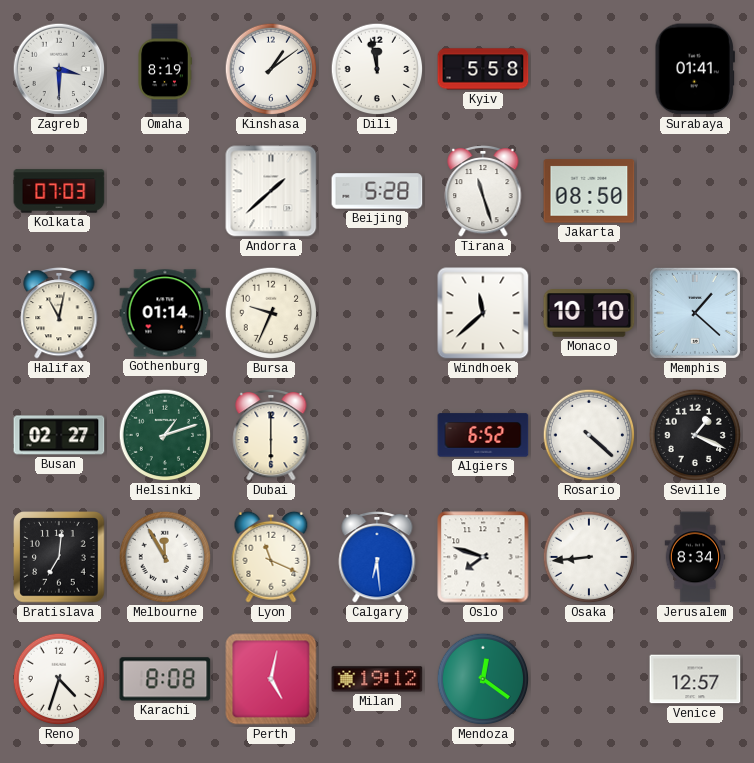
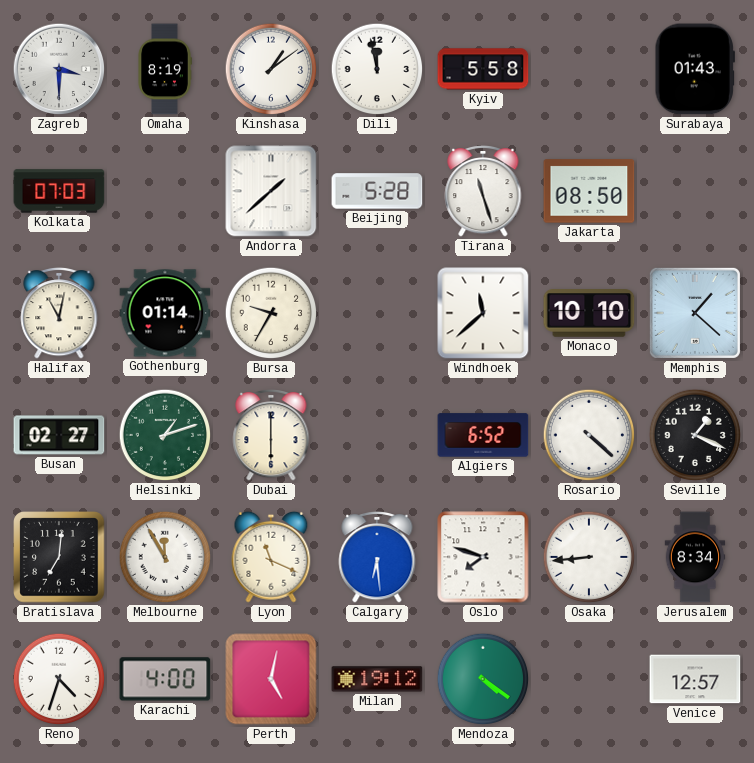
Surabaya: 01:41 -> 01:43
Bursa: 9:34 -> 9:35
Karachi: 8:08 -> 4:00
Mendoza: 12:21 -> 4:21
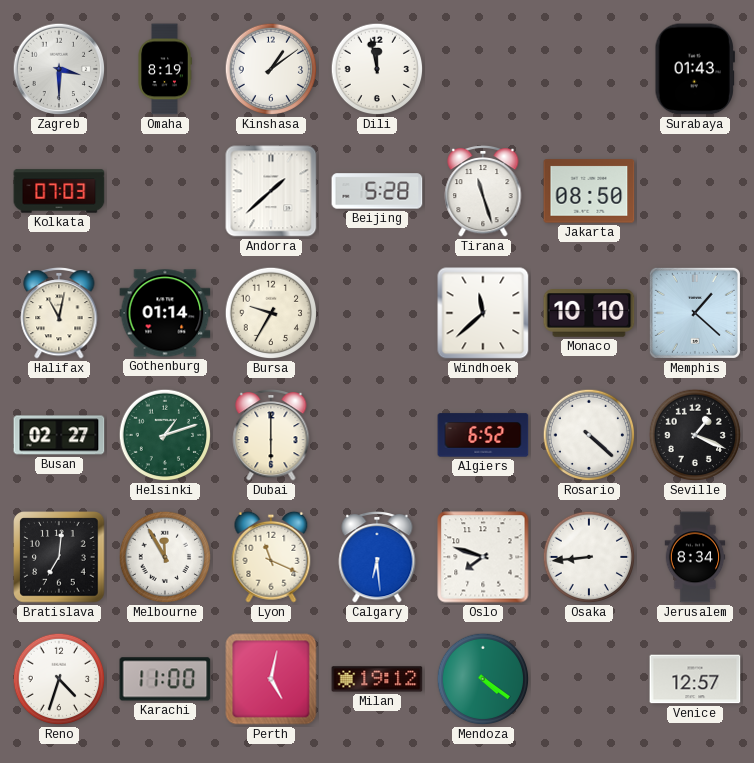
Kyiv: 5:58 -> none
Karachi: 4:00 -> 11:00
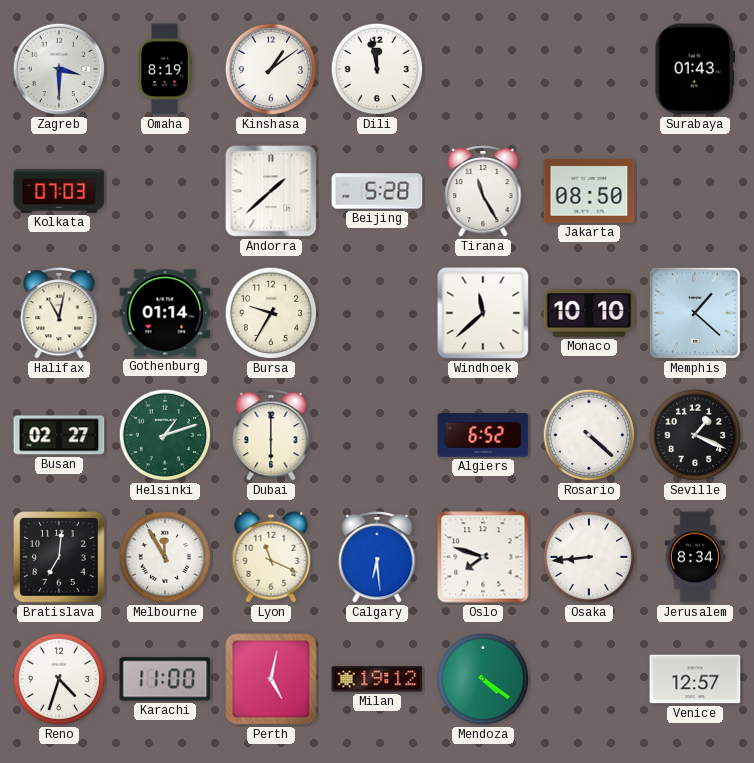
Tirana: 11:27 -> 11:25
